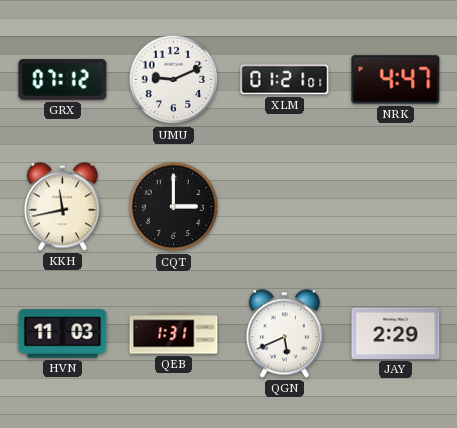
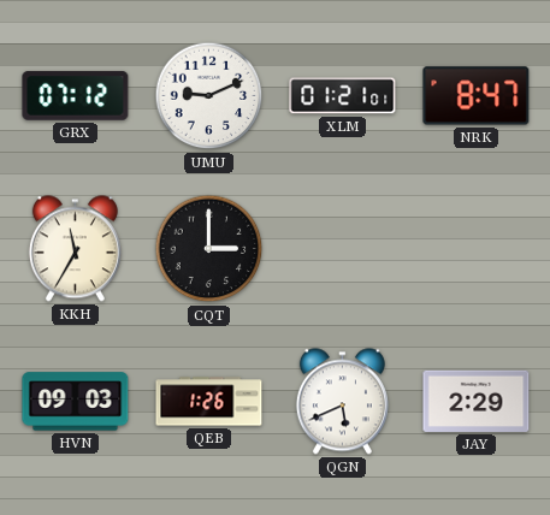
NRK: 4:47 -> 8:47
KKH: 11:43 -> 11:35
HVN: 11:03 -> 09:03
QEB: 1:31 -> 1:26
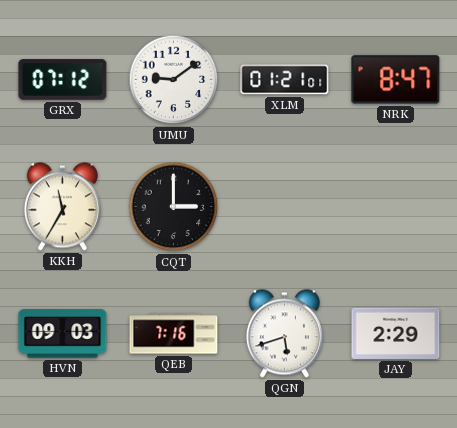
UMU: 9:11 -> 9:09
QEB: 1:26 -> 7:16
QGN: 5:41 -> 5:42
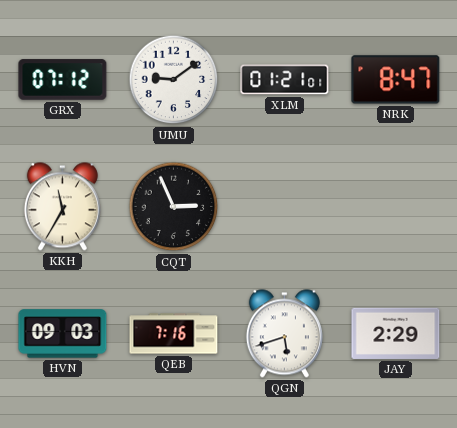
CQT: 3:00 -> 2:56
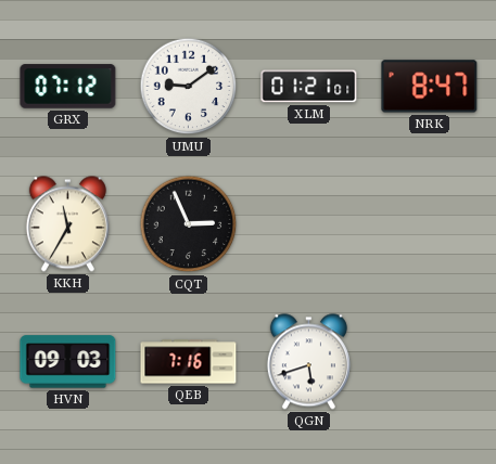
JAY: 2:29 -> none
